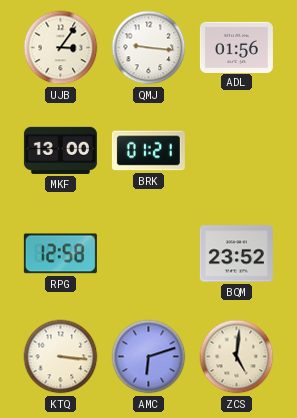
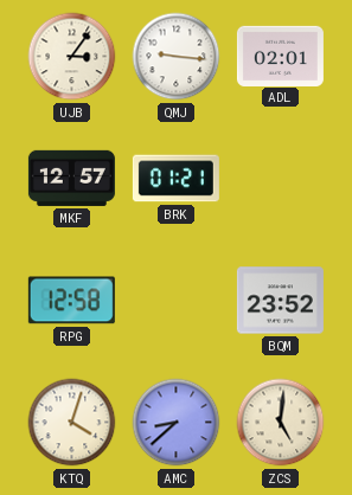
ADL: 01:56 -> 02:01
MKF: 13:00 -> 12:57
KTQ: 3:16 -> 4:03
AMC: 6:12 -> 8:38
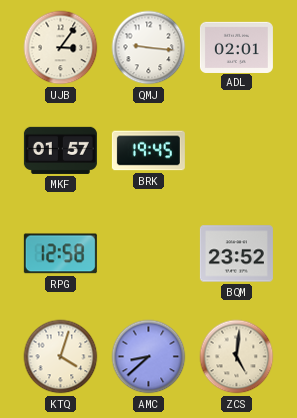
MKF: 12:57 -> 01:57
BRK: 01:21 -> 19:45
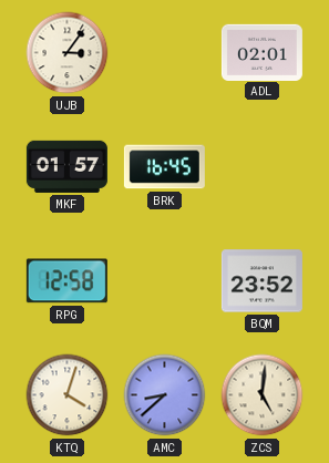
QMJ: 9:16 -> none
BRK: 19:45 -> 16:45
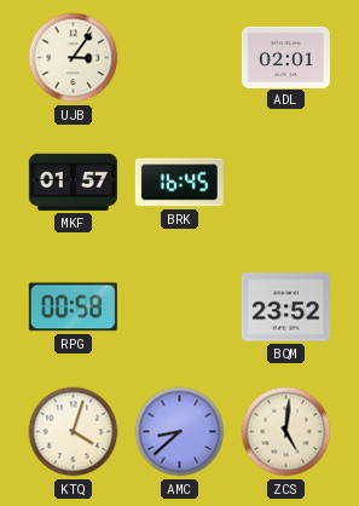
RPG: 12:58 -> 00:58
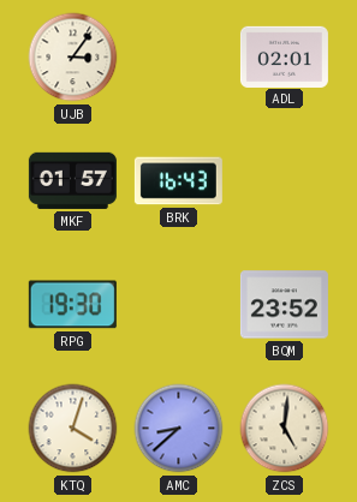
BRK: 16:45 -> 16:43
RPG: 00:58 -> 19:30
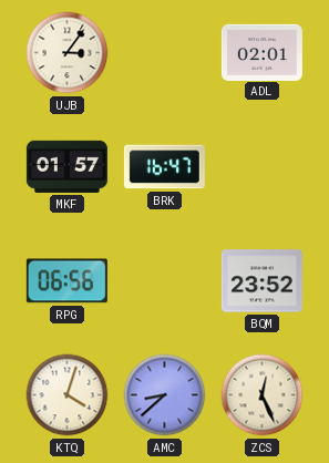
BRK: 16:43 -> 16:47
RPG: 19:30 -> 06:56
ZCS: 5:01 -> 12:26
